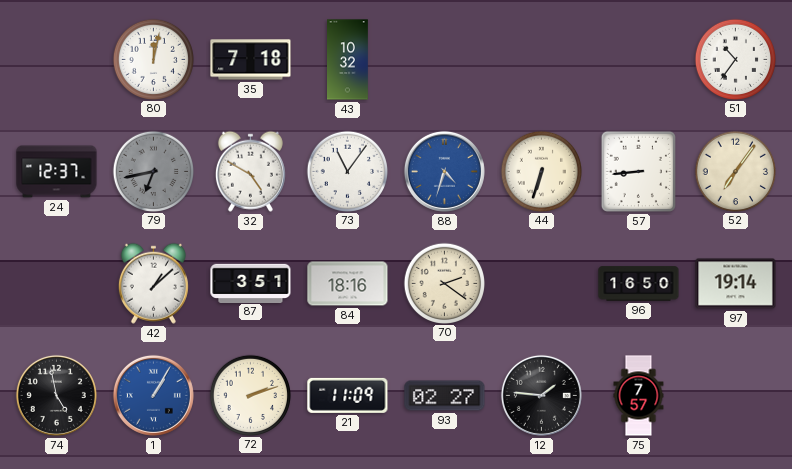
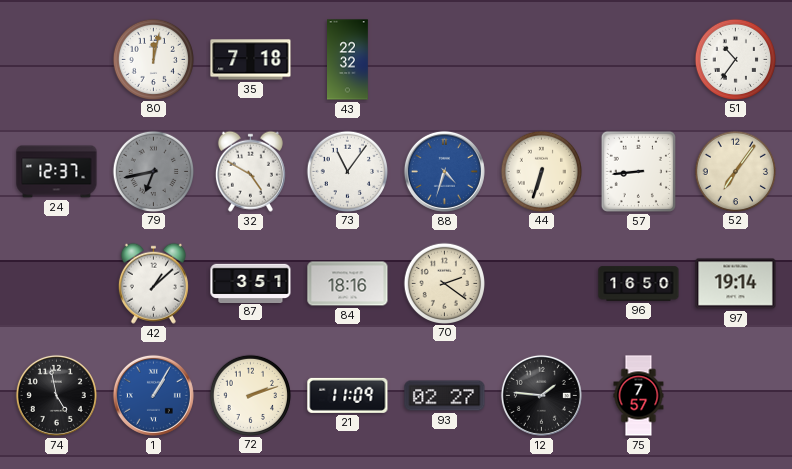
43: 10:32 -> 22:32
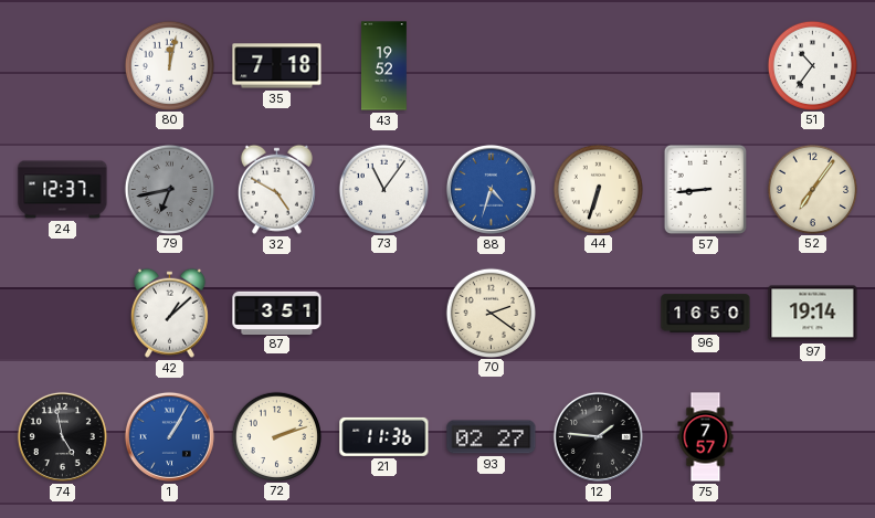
43: 22:32 -> 19:52
84: 18:16 -> none
21: 11:09 -> 11:36
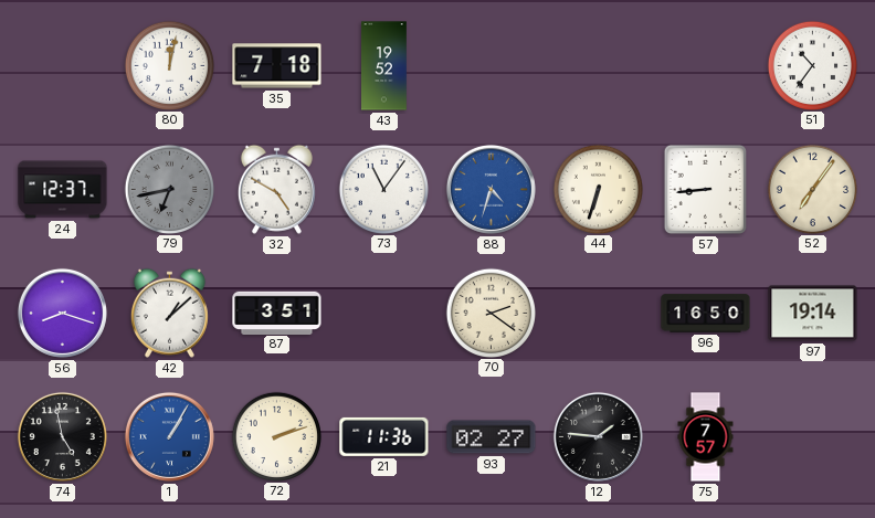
56: none -> 8:18
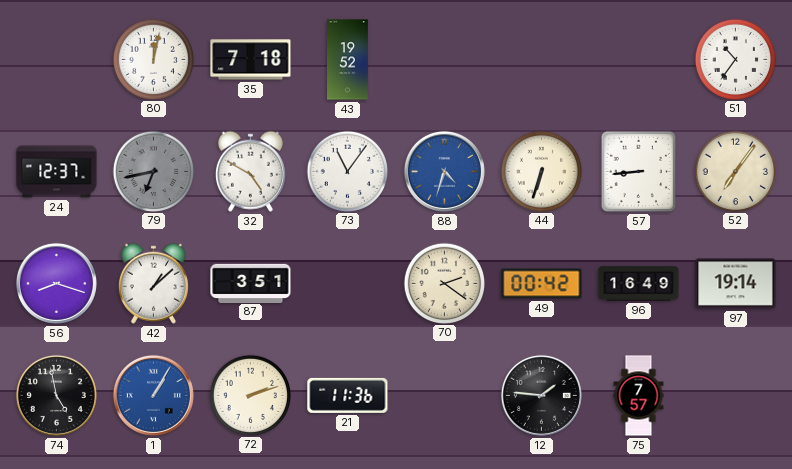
49: none -> 00:42
96: 16:50 -> 16:49
93: 02:27 -> none
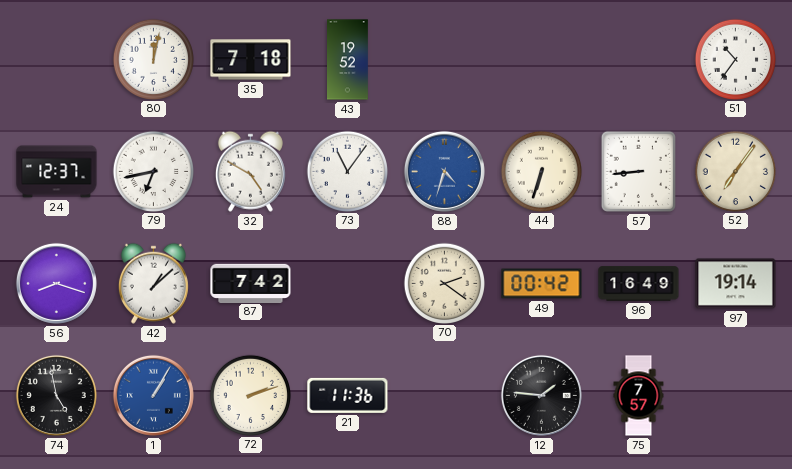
79 dial: grey -> white
87: 3:51 -> 7:42
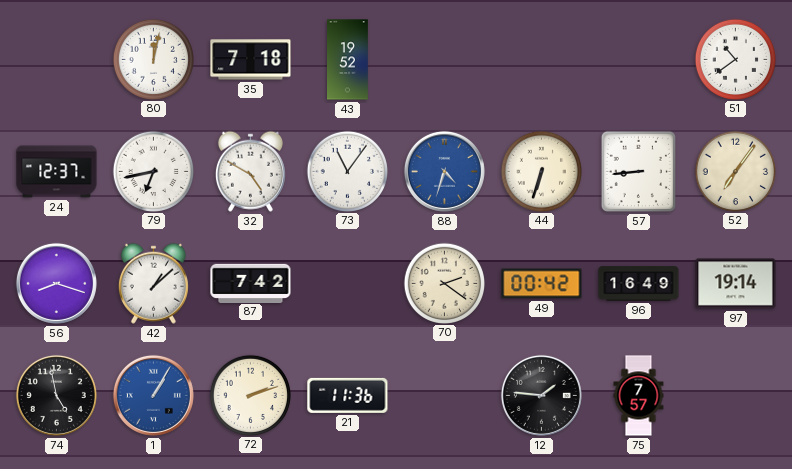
51: 10:36 -> 10:39
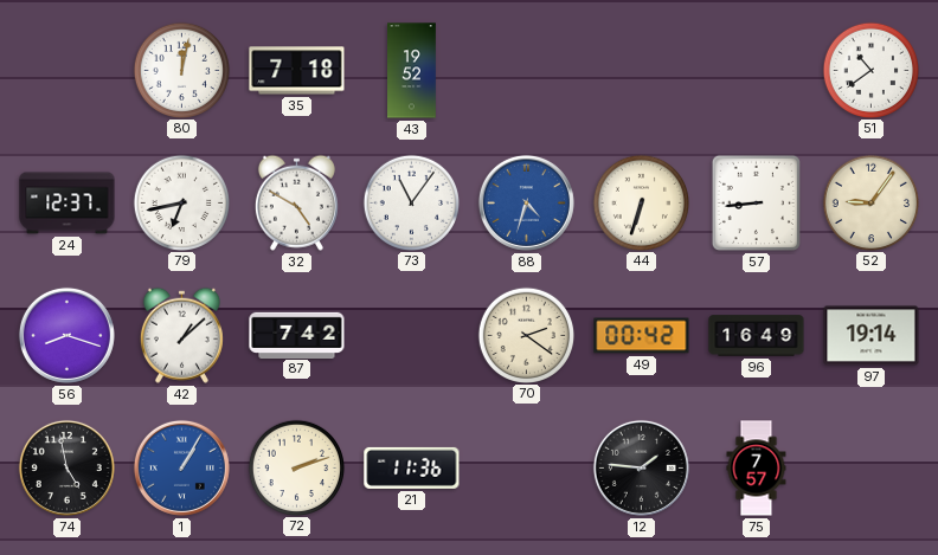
52: 7:06 -> 9:06
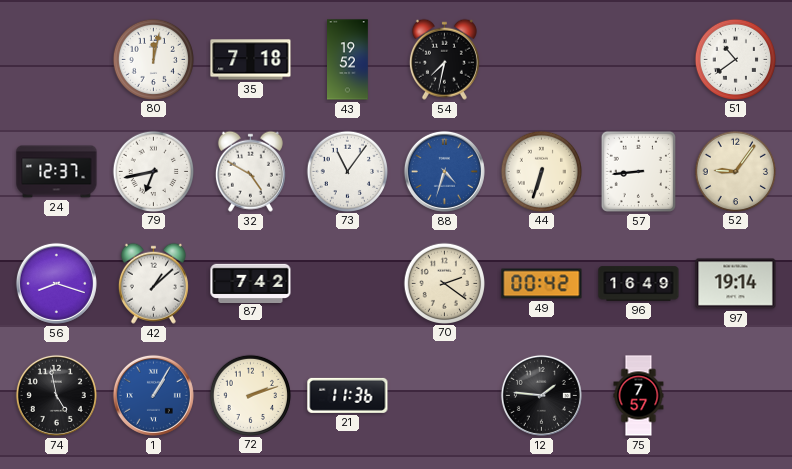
54: none -> 7:32
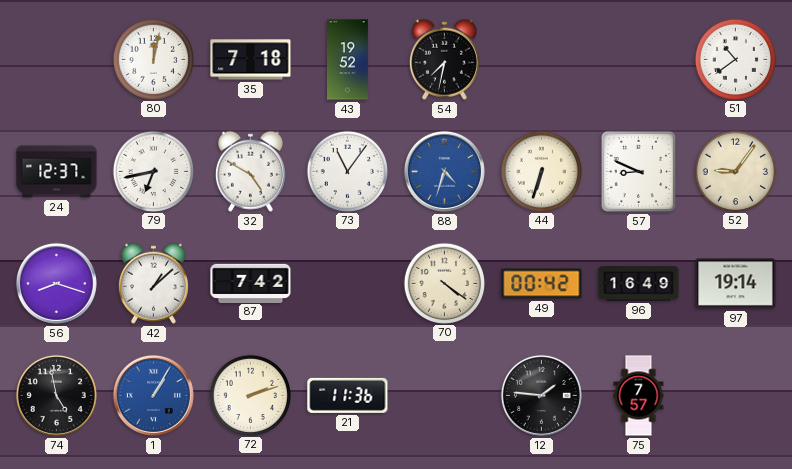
57: 8:44 -> 8:49
70: 2:21 -> 4:21
